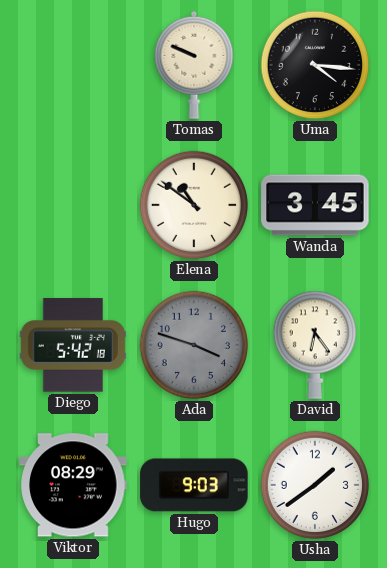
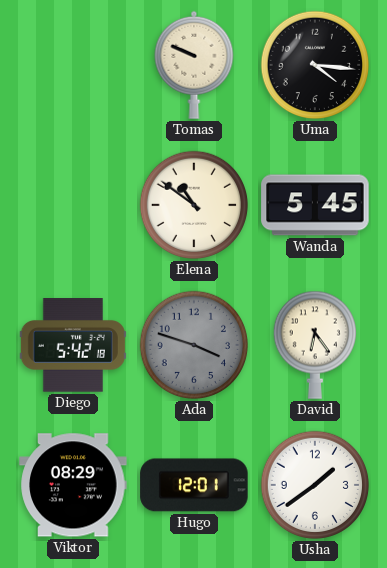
Wanda: 3:45 -> 5:45
Hugo: 9:03 -> 12:01
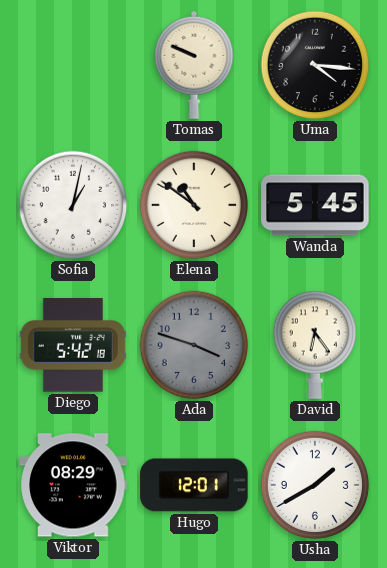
Sofia: none -> 1:02
Usha: 1:39 -> 1:40
